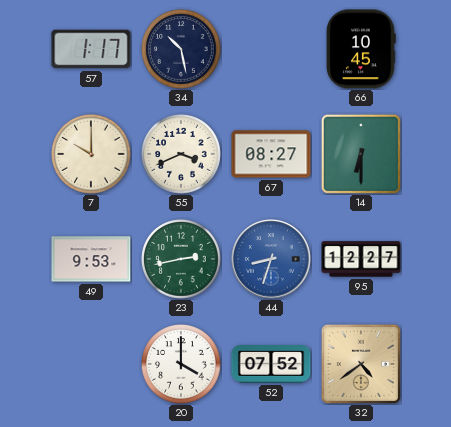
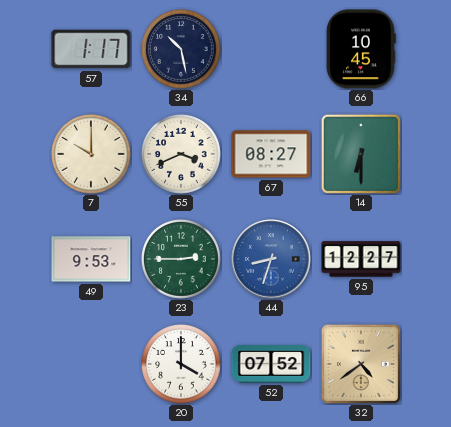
23: 2:43 -> 2:45
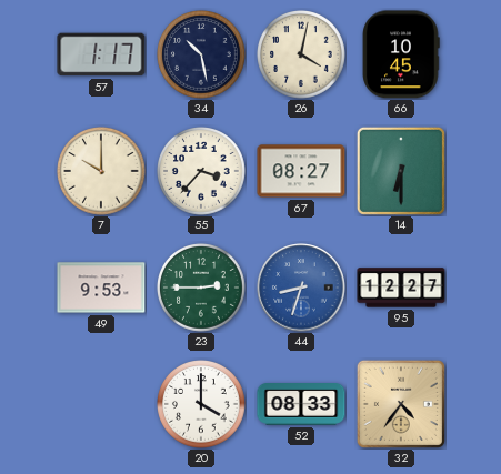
26: none -> 4:02
55: 3:41 -> 3:37
52: 07:52 -> 08:33
32: 4:39 -> 4:36
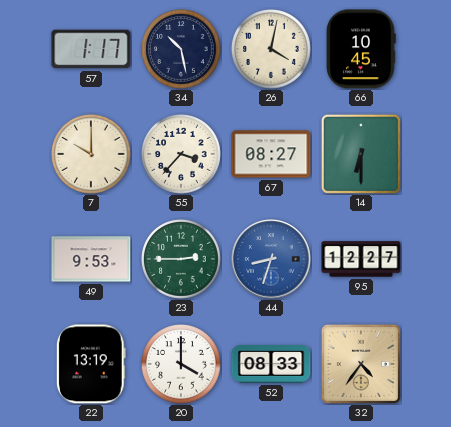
22: none -> 13:19
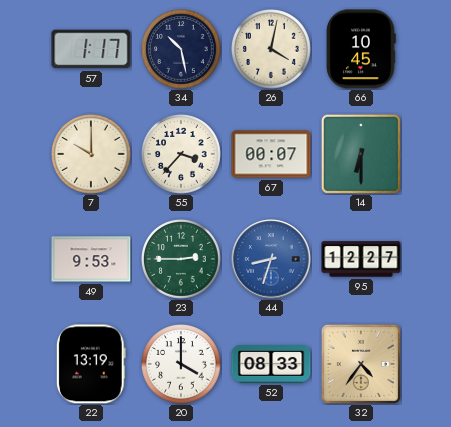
67: 08:27 -> 00:07
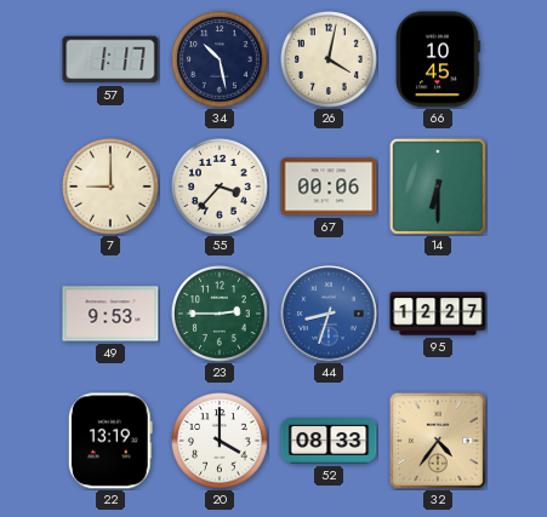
7: 10:00 -> 9:00
67: 00:07 -> 00:06
